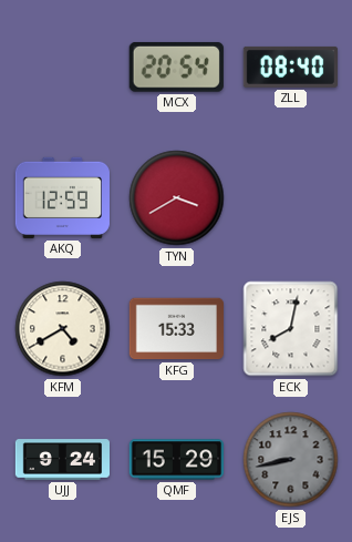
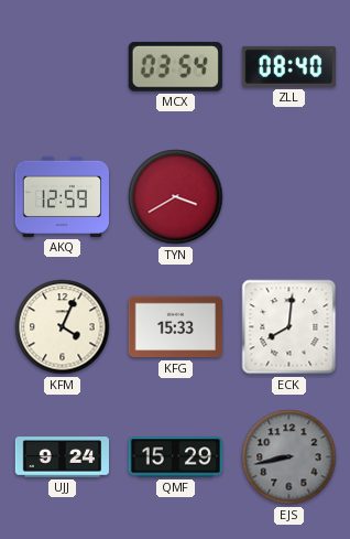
MCX: 20:54 -> 03:54
KFM: 4:40 -> 4:04
ECK: 8:02 -> 8:01
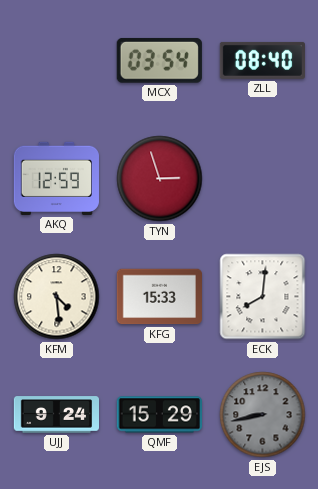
TYN: 3:40 -> 2:57
KFM: 4:04 -> 4:29
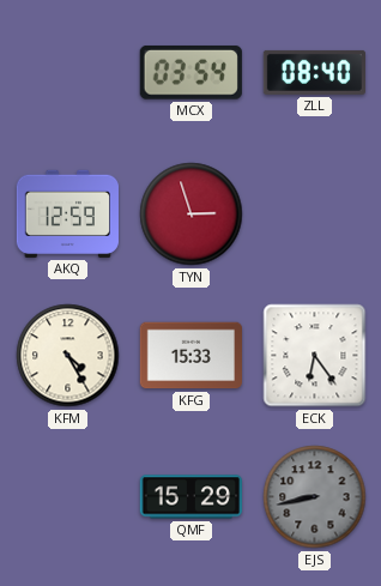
KFM: 4:29 -> 4:25
ECK: 8:01 -> 6:24
UJJ: 9:24 -> none
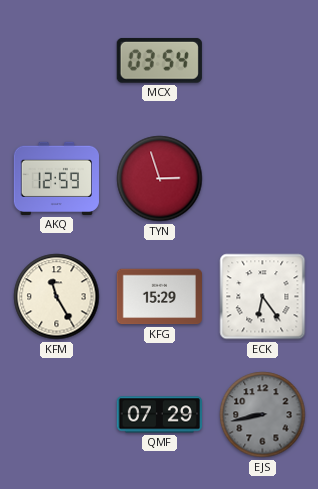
ZLL: 08:40 -> none
KFM: 4:25 -> 11:25
KFG: 15:33 -> 15:29
QMF: 15:29 -> 07:29
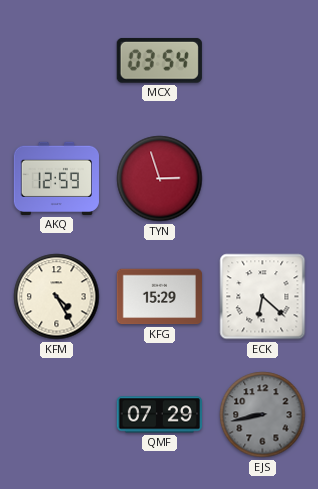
KFM: 11:25 -> 4:25
ECK: 6:24 -> 6:22
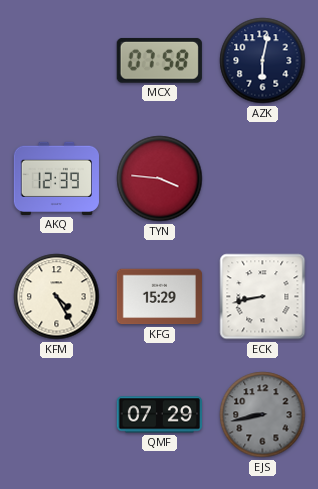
MCX: 03:54 -> 07:58
AZK: none -> 6:02
AKQ: 12:59 -> 12:39
TYN: 2:57 -> 3:46
ECK: 6:22 -> 8:43
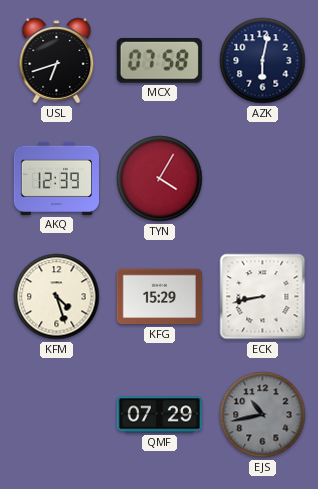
USL: none -> 6:42
TYN: 3:46 -> 4:05
KFM: 4:25 -> 4:27
EJS: 8:43 -> 10:43
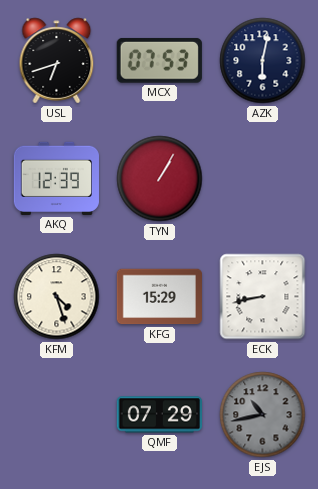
MCX: 07:58 -> 07:53
TYN: 4:05 -> 1:05
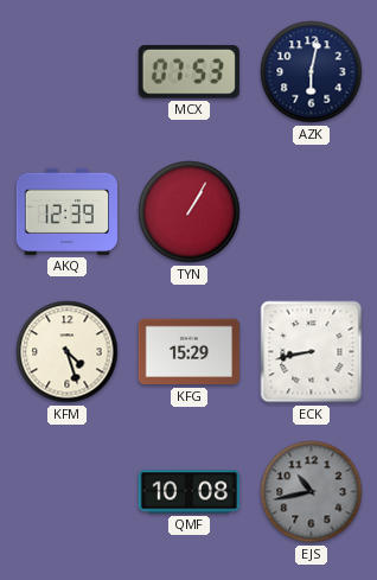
USL: 6:42 -> none
QMF: 07:29 -> 10:08
